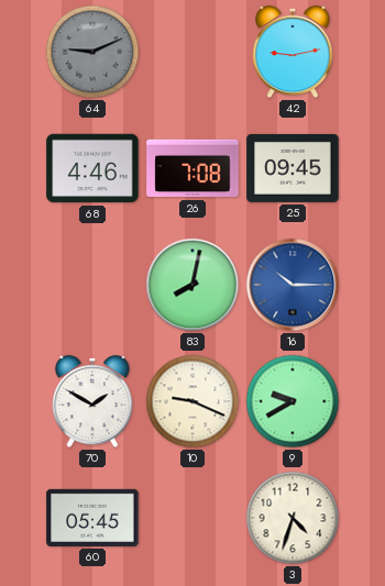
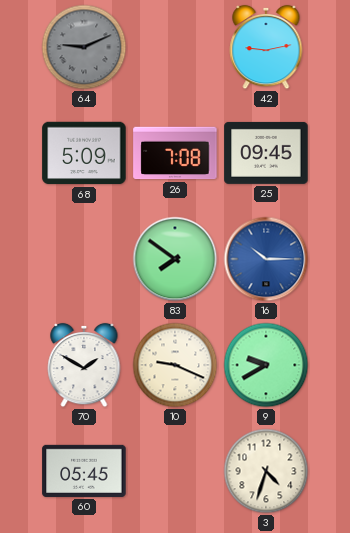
68: 4:46 -> 5:09
83: 8:02 -> 7:51
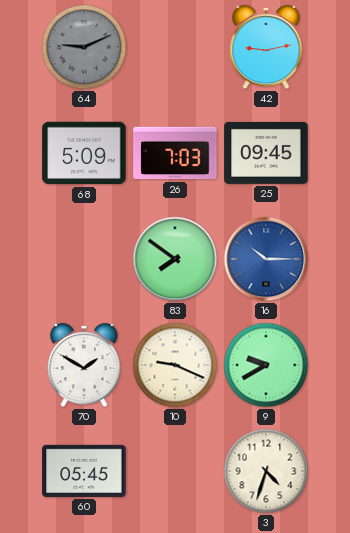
26: 7:08 -> 7:03
